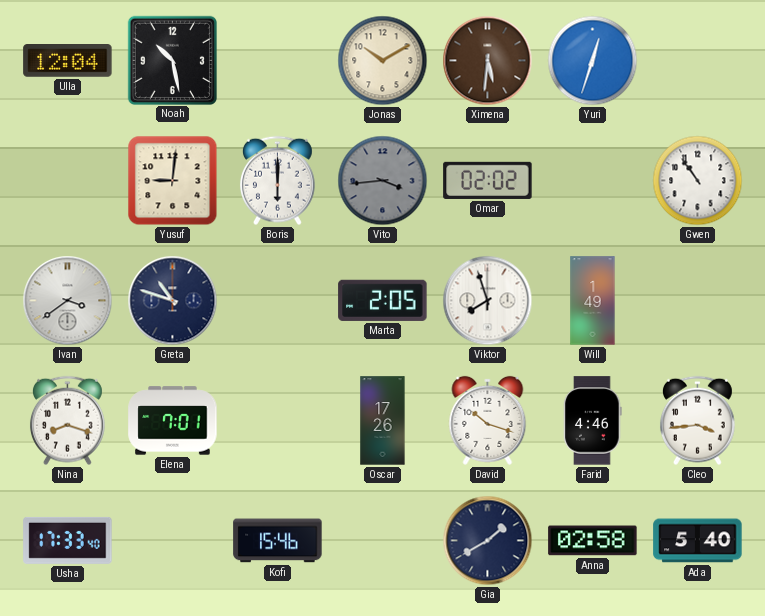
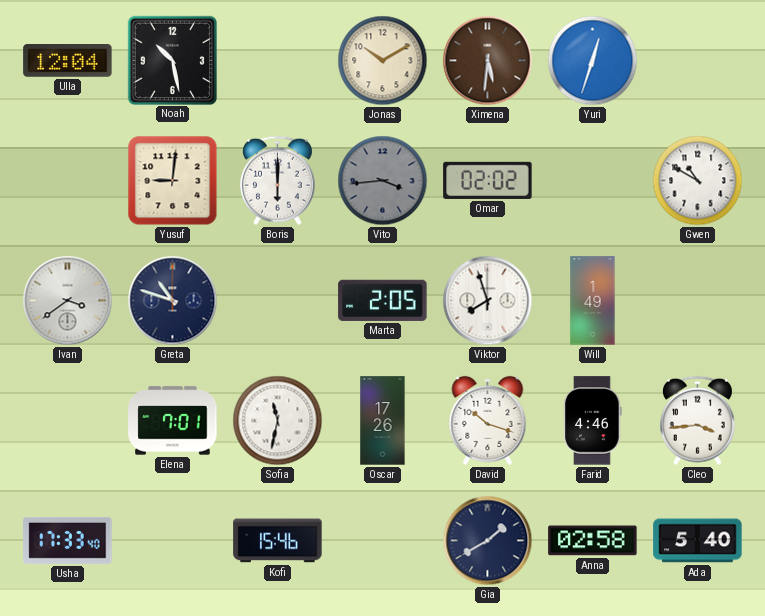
Gwen: 10:54 -> 10:50
Nina: 8:18 -> none
Sofia: none -> 11:32
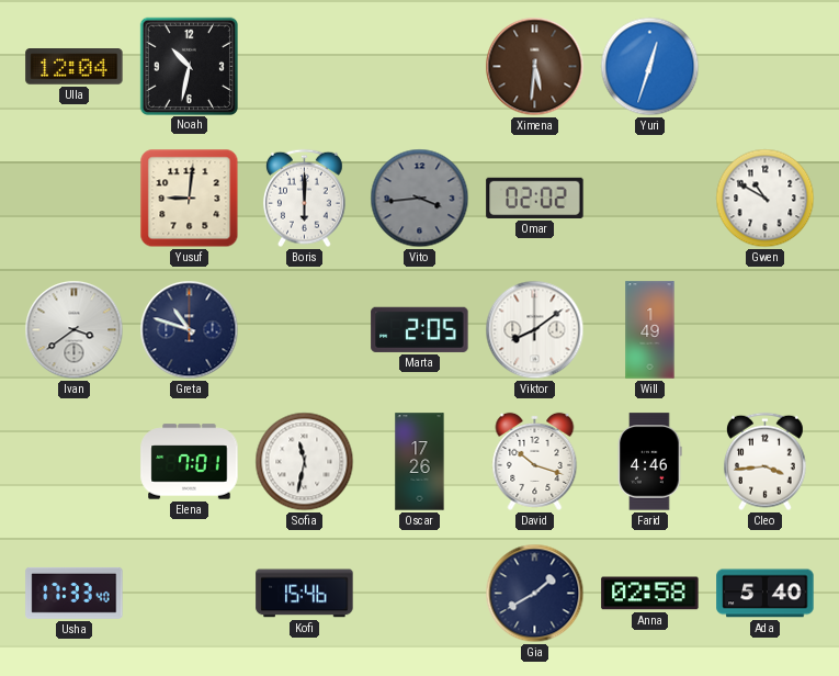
Noah: 10:28 -> 10:32
Jonas: 10:10 -> none
Viktor: 7:57 -> 8:09
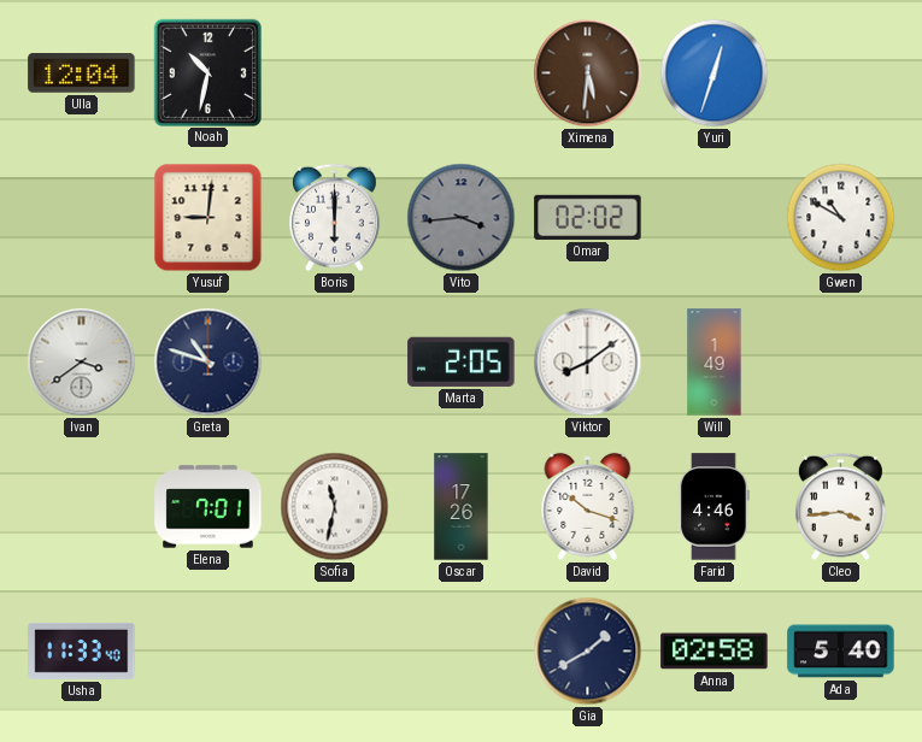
Usha: 17:33 -> 11:33
Kofi: 15:46 -> none
